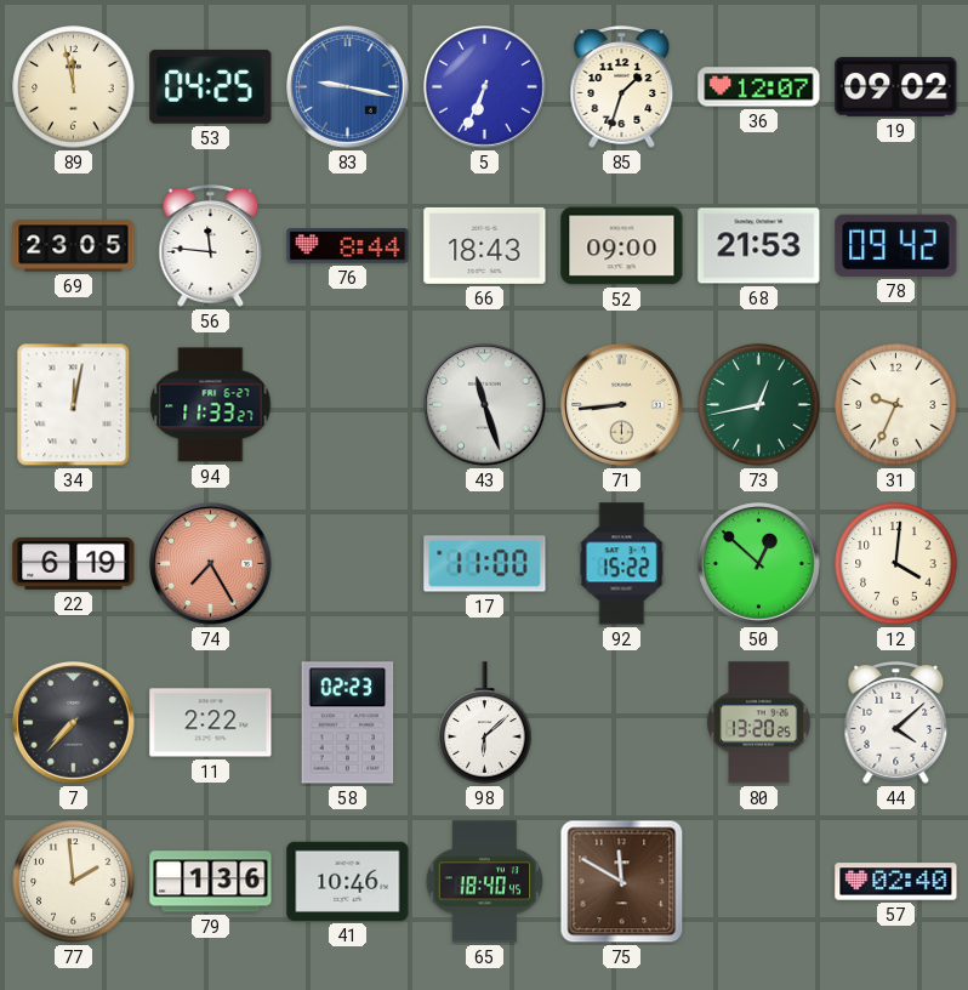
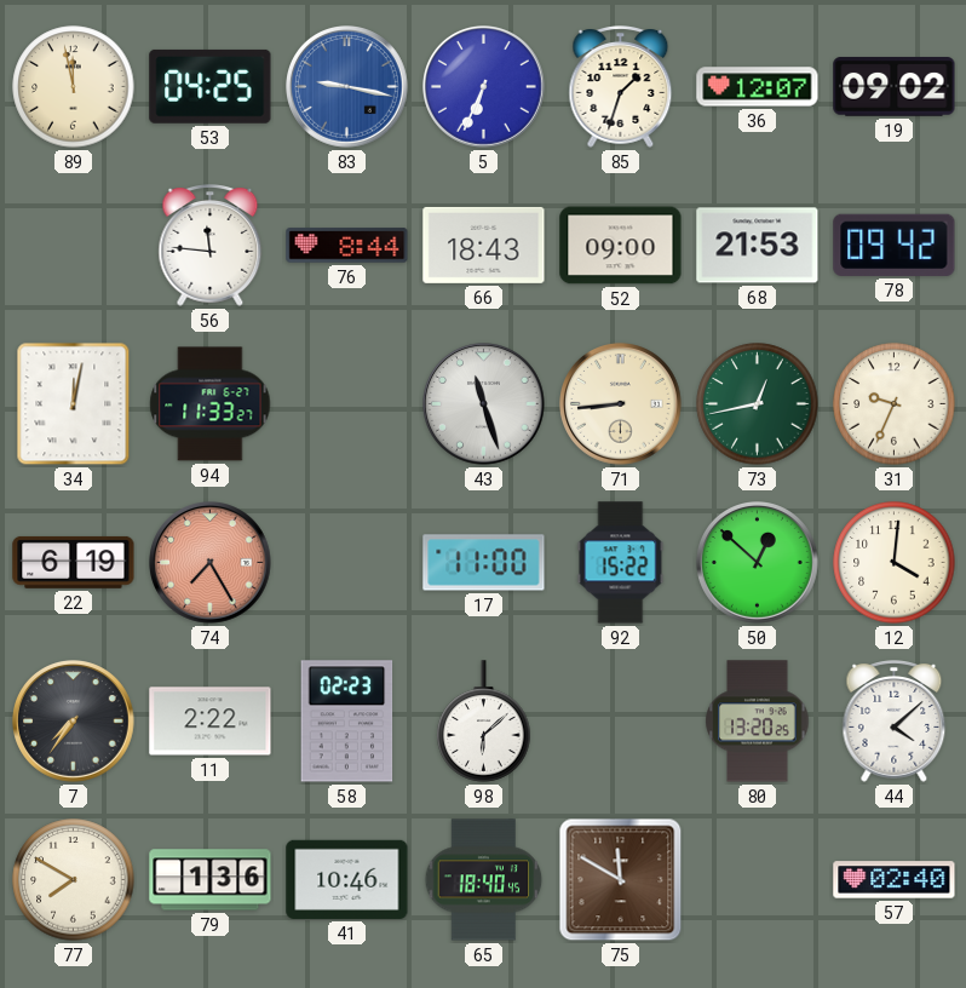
69: 23:05 -> none
7: 7:37 -> 7:36
77: 1:59 -> 7:50
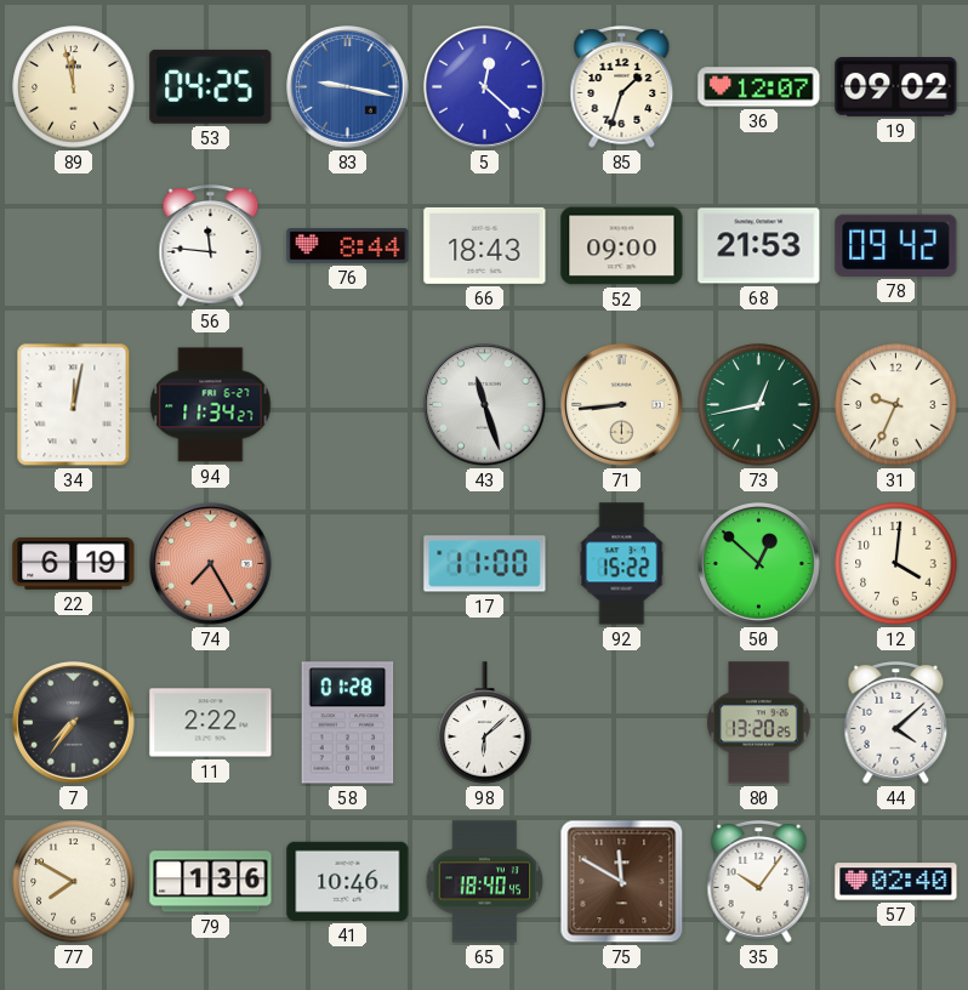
5: 6:34 -> 12:22
94: 11:33 -> 11:34
58: 02:23 -> 01:28
35: none -> 10:06
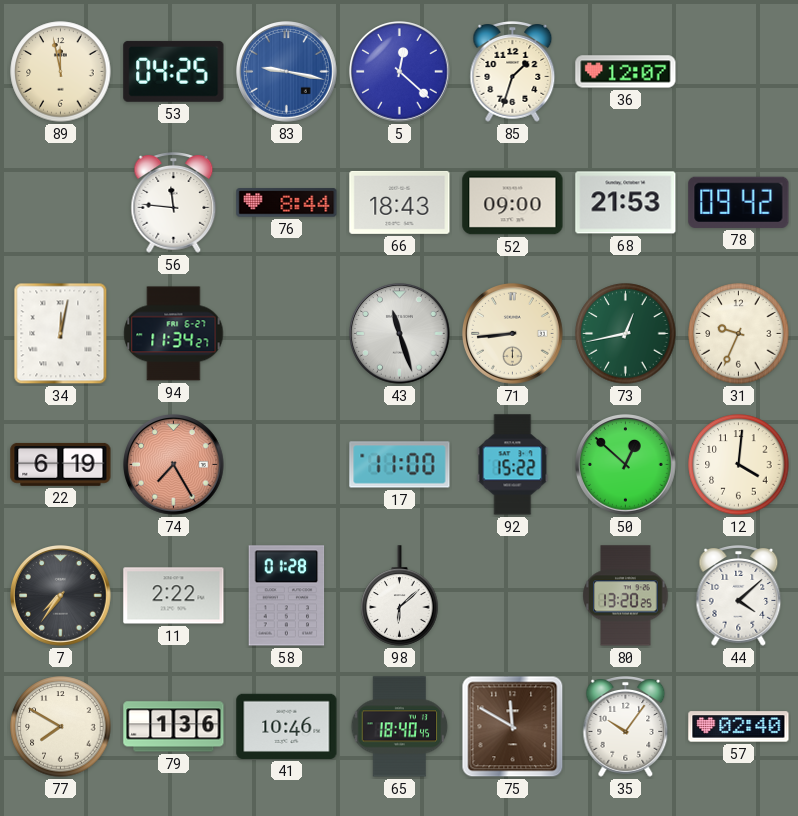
19: 09:02 -> none
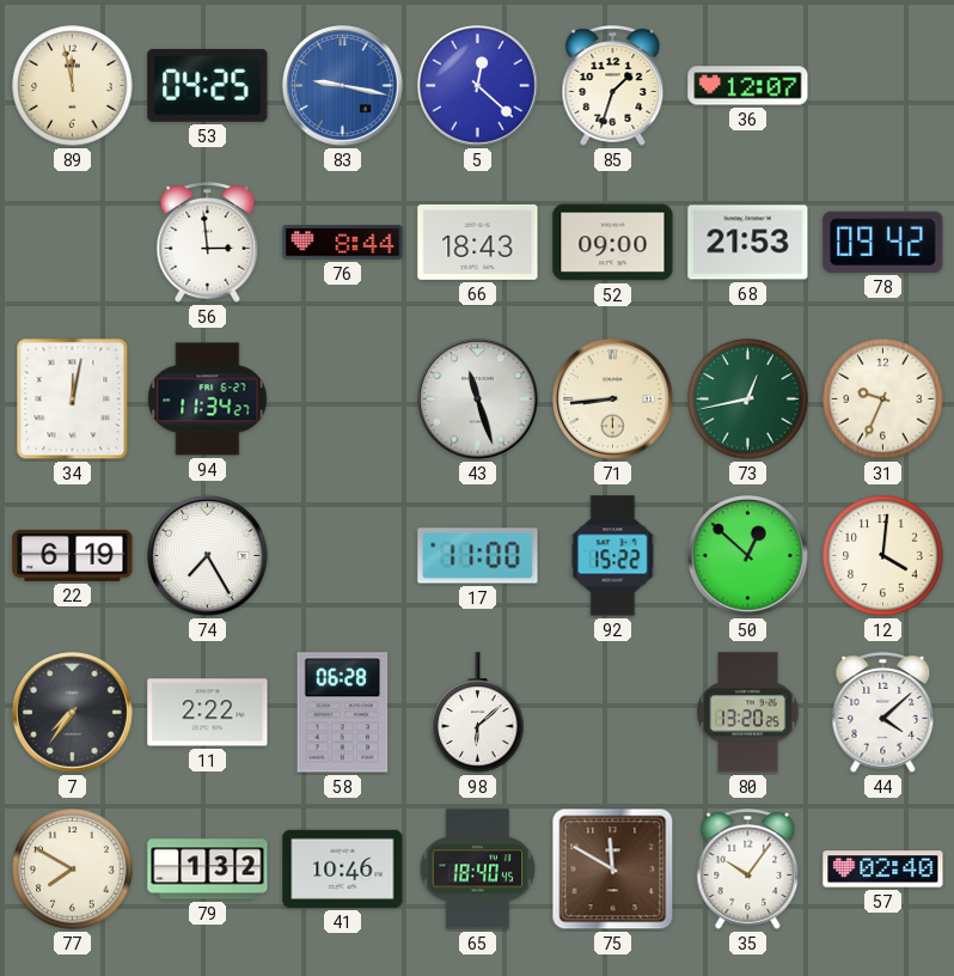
56: 11:46 -> 2:59
74 dial: salmon -> white
58: 01:28 -> 06:28
79: 1:36 -> 1:32
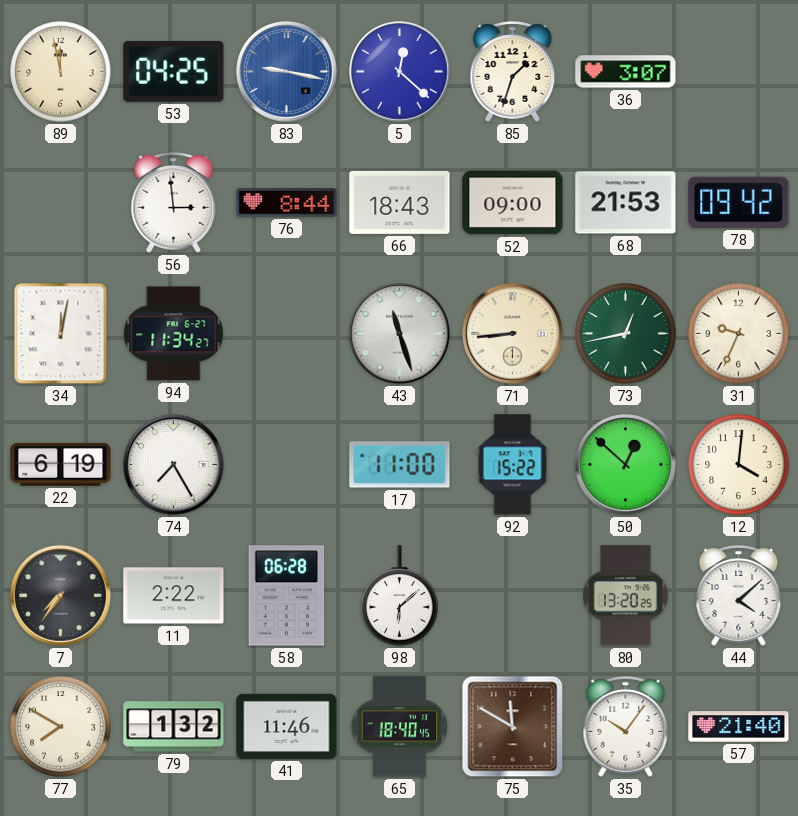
36: 12:07 -> 3:07
41: 10:46 -> 11:46
57: 02:40 -> 21:40
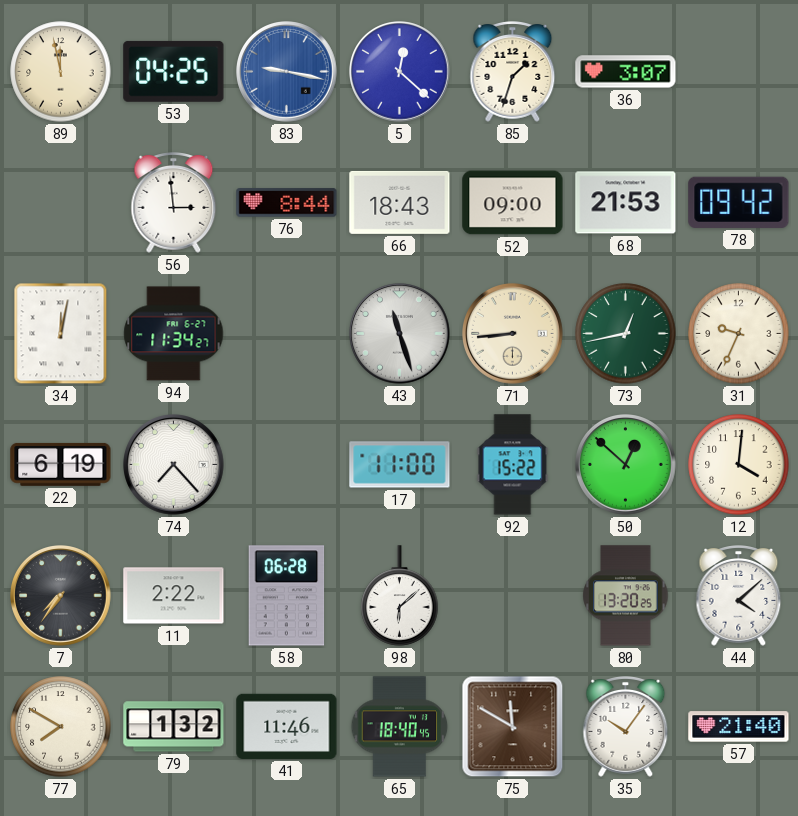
74: 7:25 -> 7:23
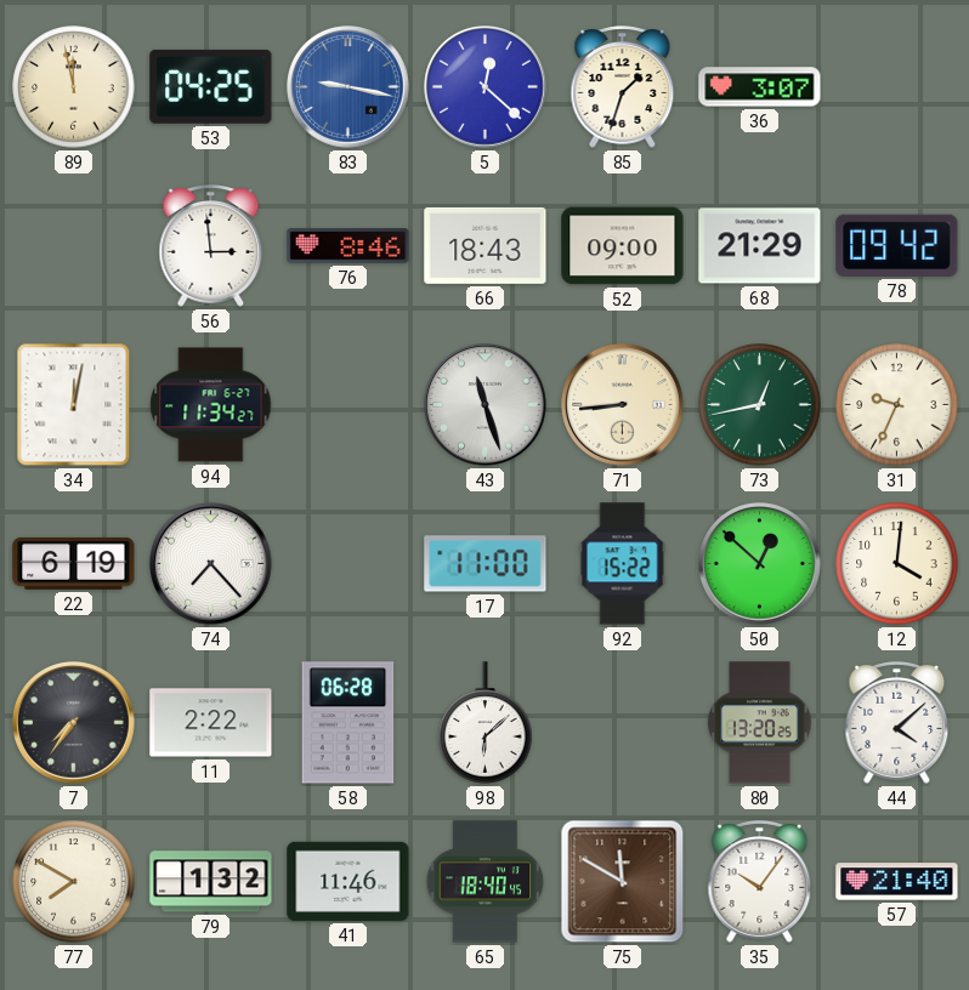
76: 8:44 -> 8:46
68: 21:53 -> 21:29
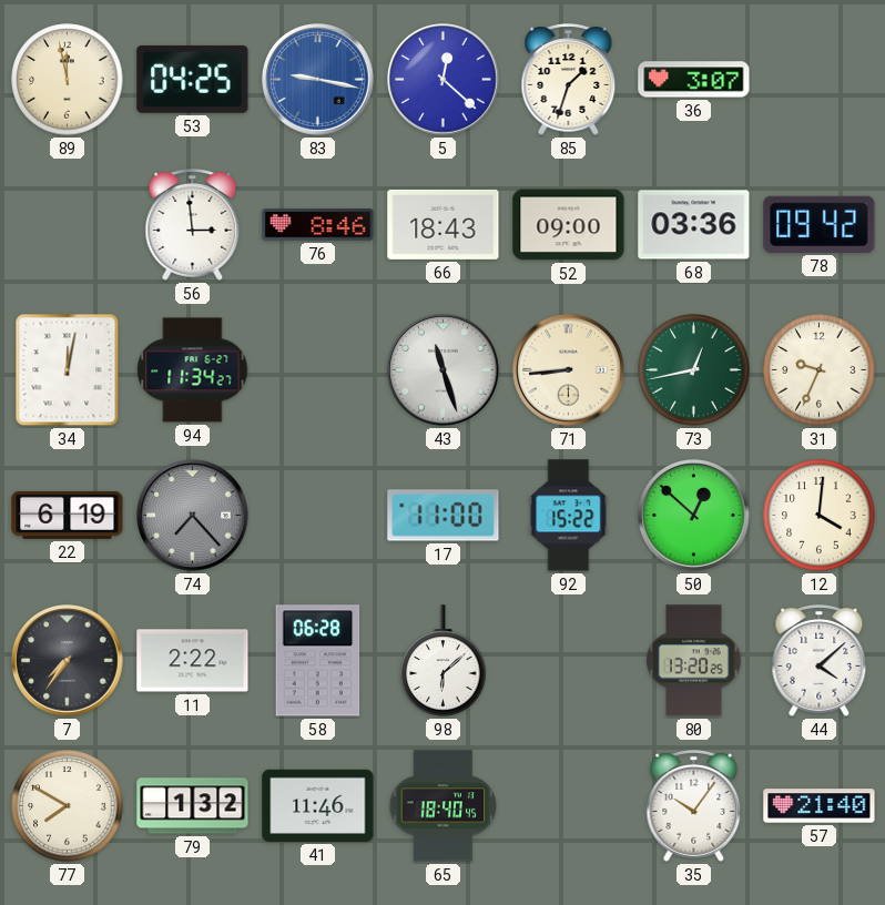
68: 21:29 -> 03:36
74 dial: white -> grey
75: 11:50 -> none
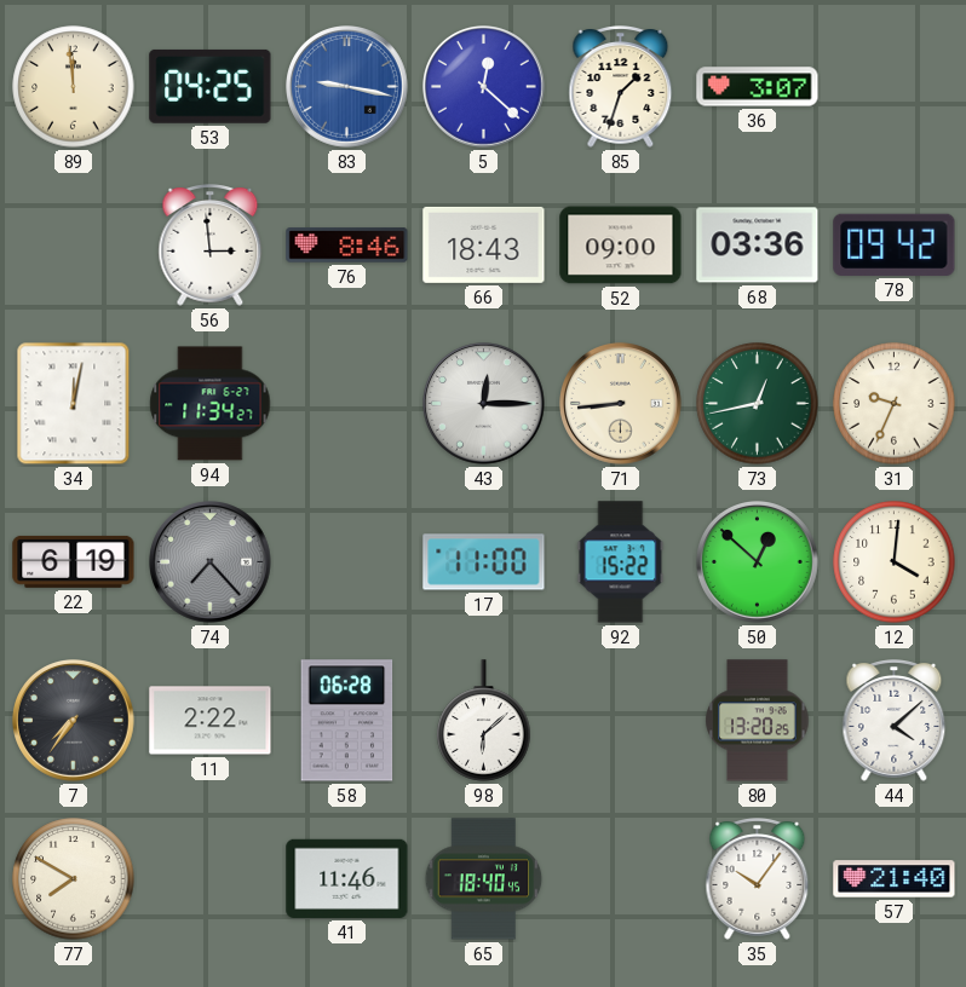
89: 11:58 -> 11:59
43: 11:27 -> 12:15
79: 1:32 -> none
